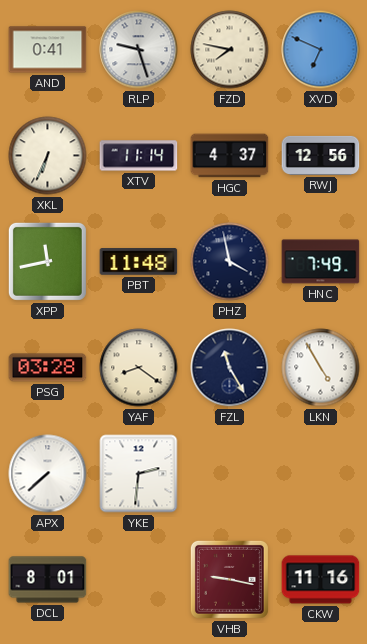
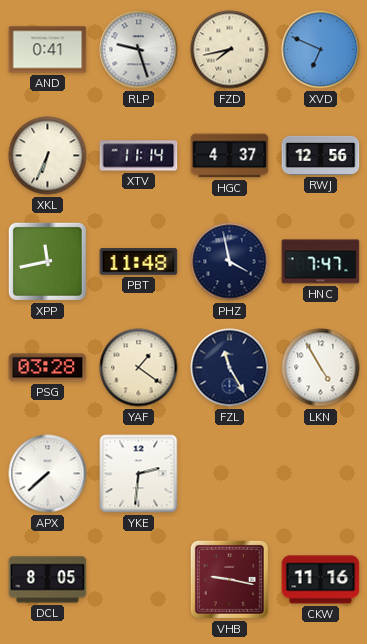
FZD: 7:47 -> 7:43
HNC: 7:49 -> 7:47
YAF: 8:21 -> 1:21
DCL: 8:01 -> 8:05
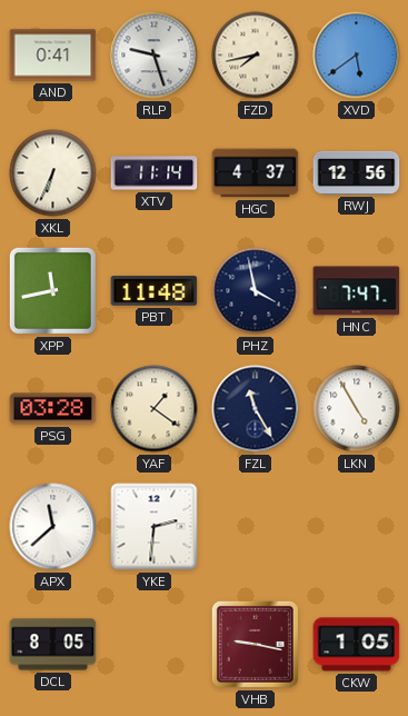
XVD: 6:49 -> 5:39
APX: 7:38 -> 11:38
CKW: 11:16 -> 1:05
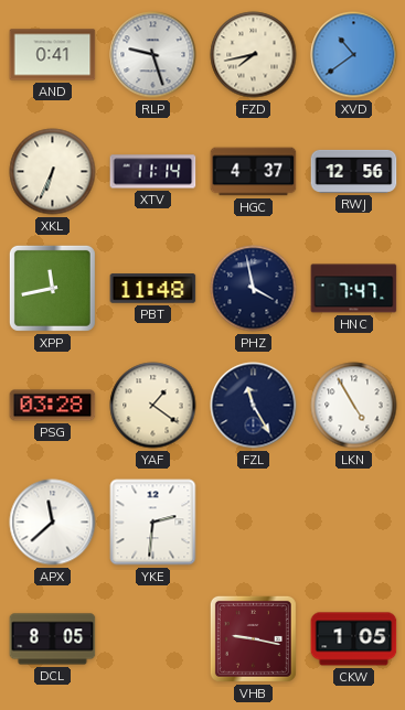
XVD: 5:39 -> 10:39
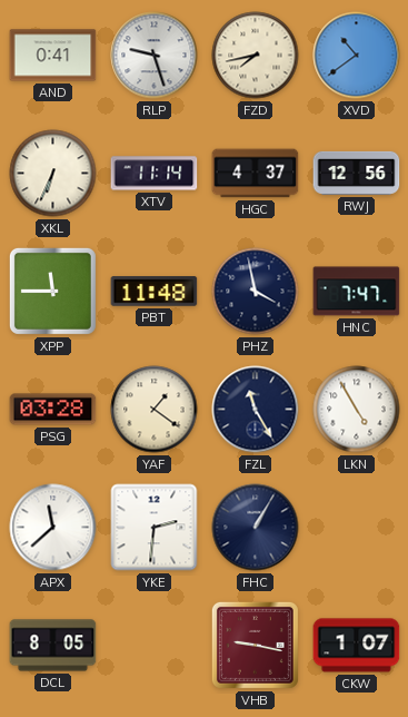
XPP: 11:43 -> 11:45
FHC: none -> 1:05
CKW: 1:05 -> 1:07
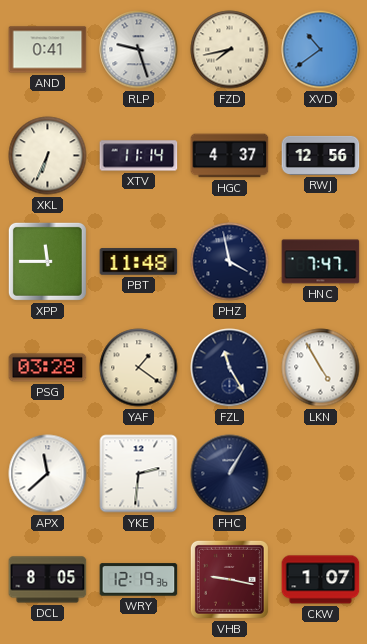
WRY: none -> 12:19
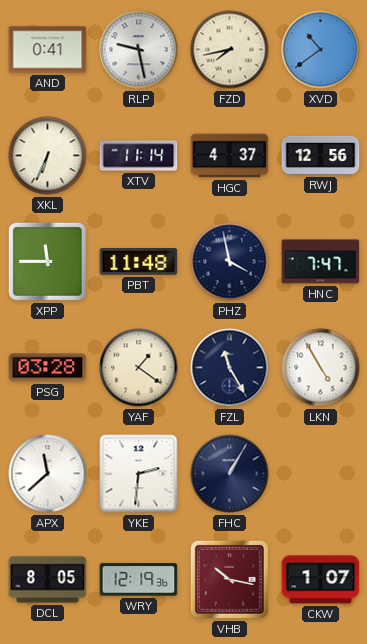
RLP: 9:27 -> 9:28
VHB: 9:17 -> 10:17
